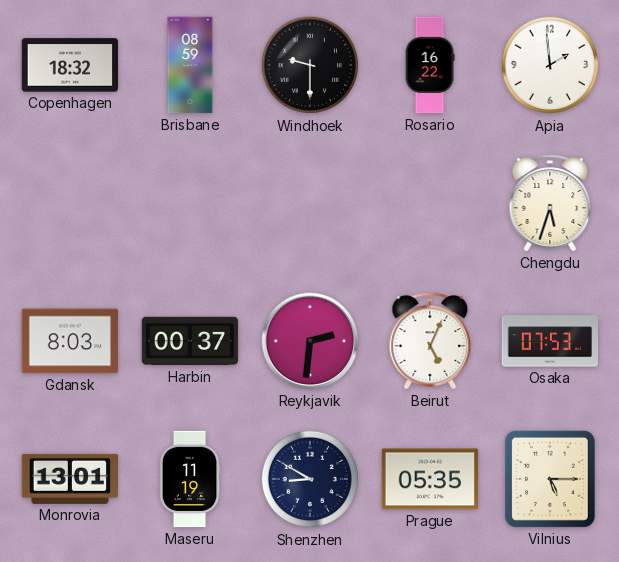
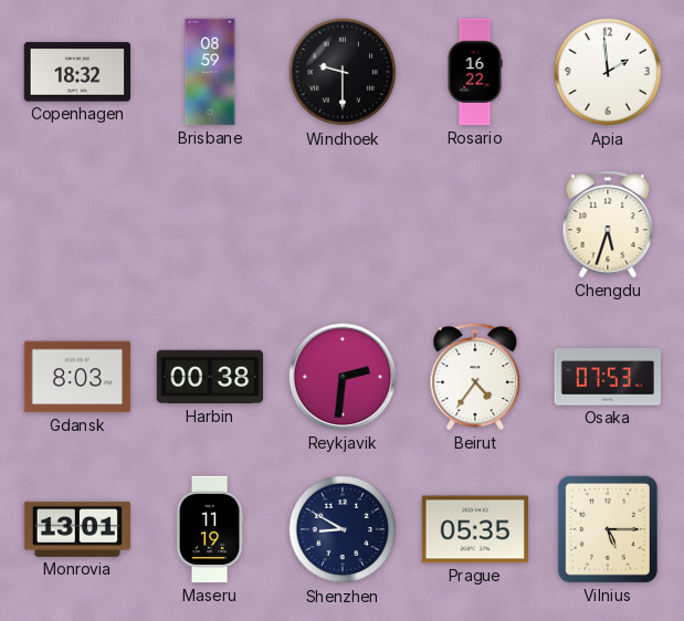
Harbin: 00:37 -> 00:38
Beirut: 5:04 -> 4:36
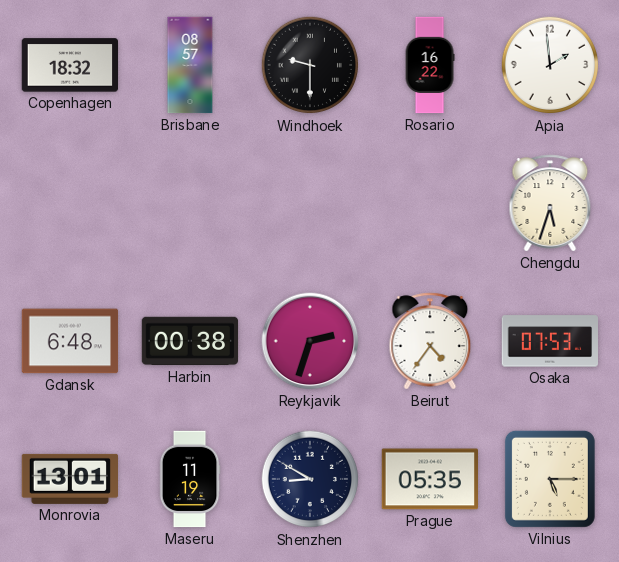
Brisbane: 08:59 -> 08:57
Gdansk: 8:03 -> 6:48
Reykjavik: 2:31 -> 2:33
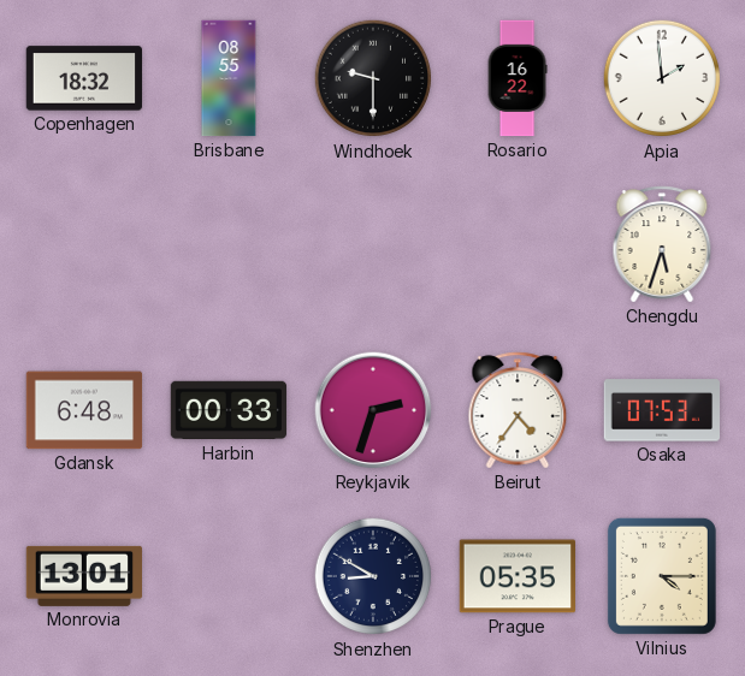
Brisbane: 08:57 -> 08:55
Harbin: 00:38 -> 00:33
Maseru: 11:19 -> none
Vilnius: 5:15 -> 4:15
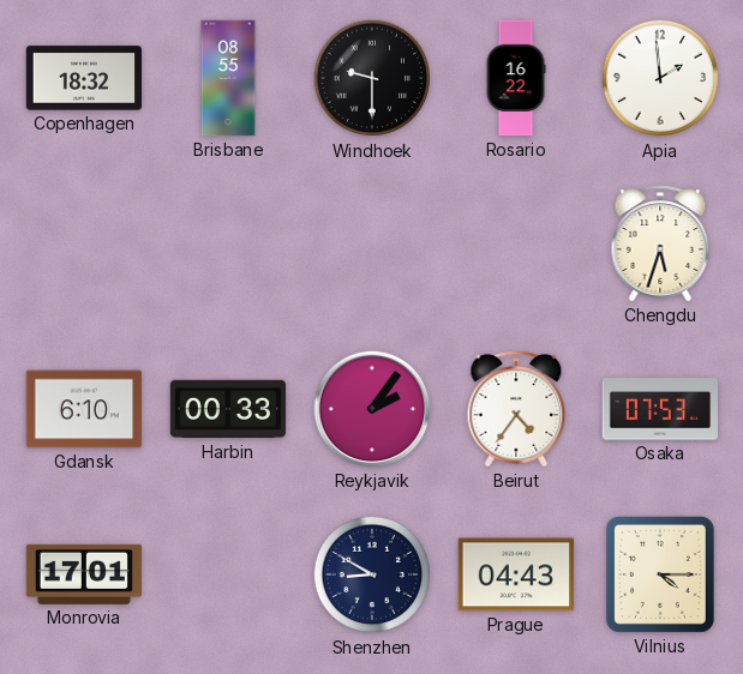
Gdansk: 6:48 -> 6:10
Reykjavik: 2:33 -> 2:06
Monrovia: 13:01 -> 17:01
Prague: 05:35 -> 04:43
